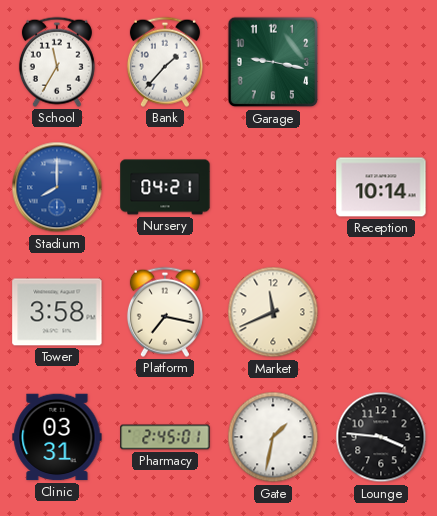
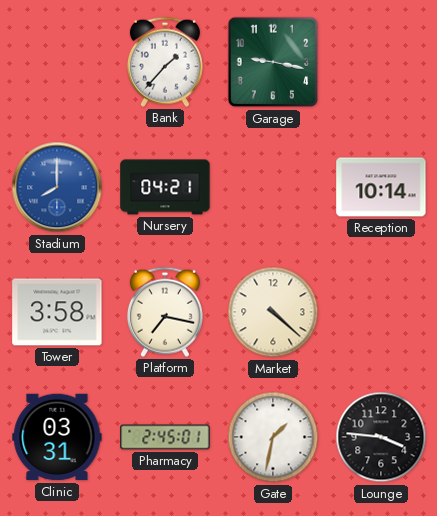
School: 11:35 -> none
Market: 11:41 -> 4:22
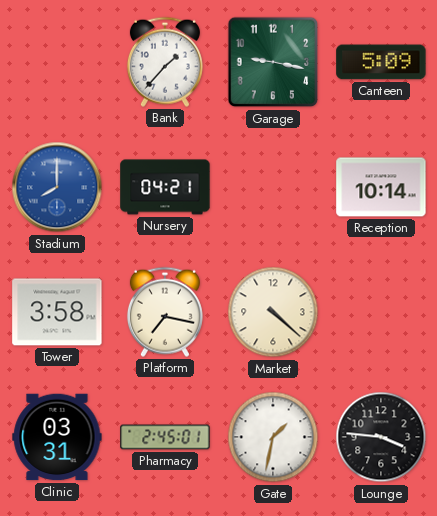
Canteen: none -> 5:09
